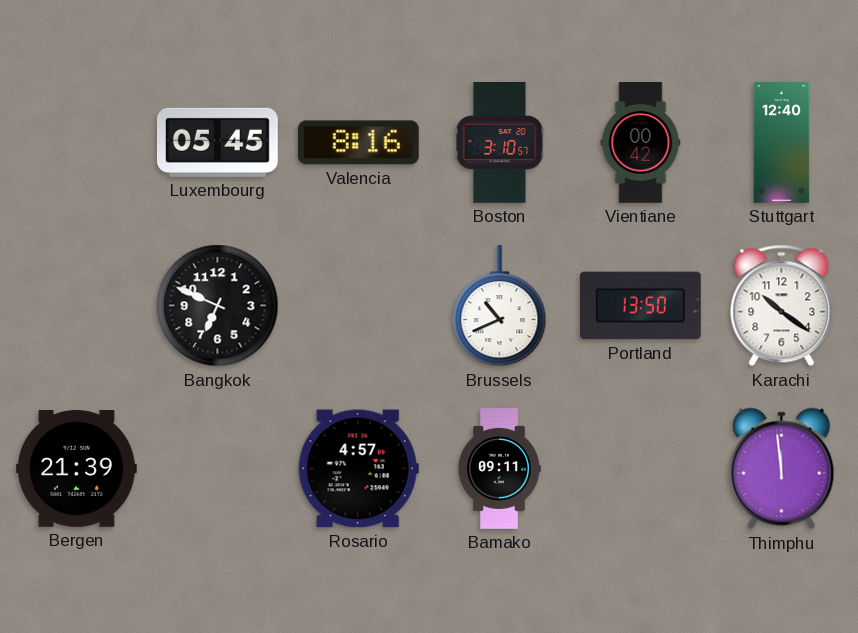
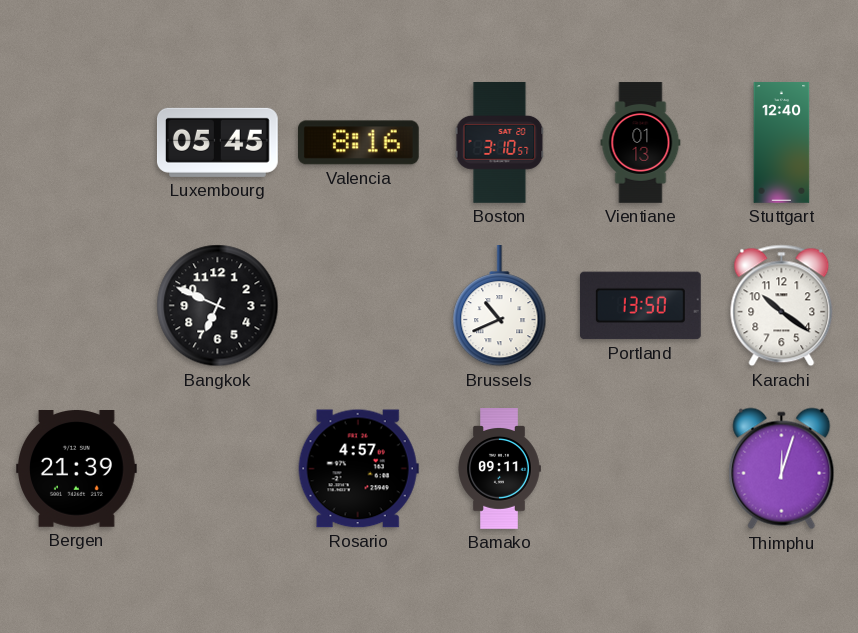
Vientiane: 00:42 -> 01:13
Thimphu: 11:59 -> 12:03
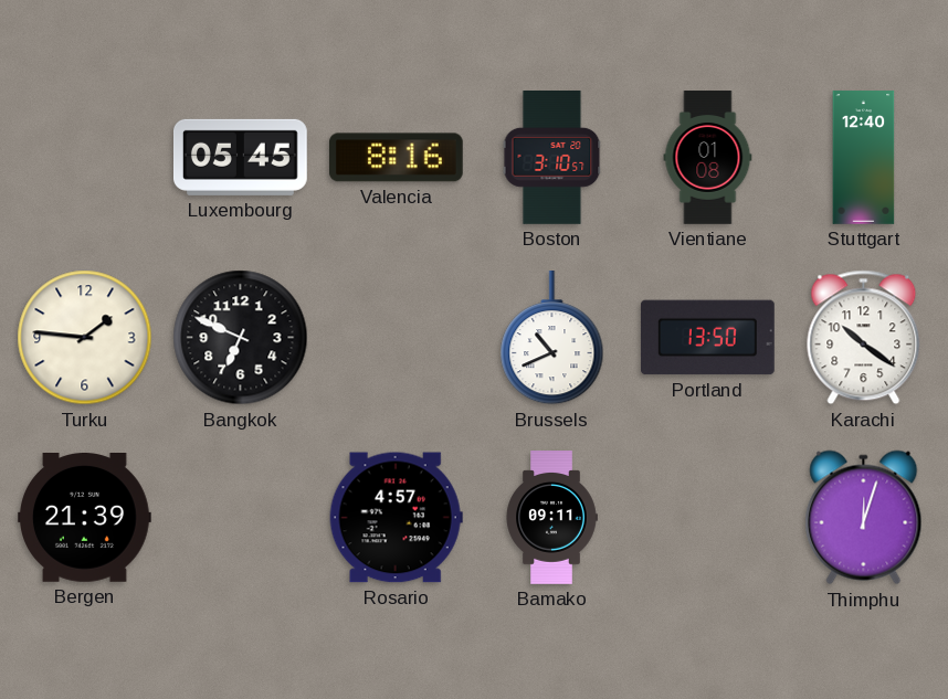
Vientiane: 01:13 -> 01:08
Turku: none -> 1:46
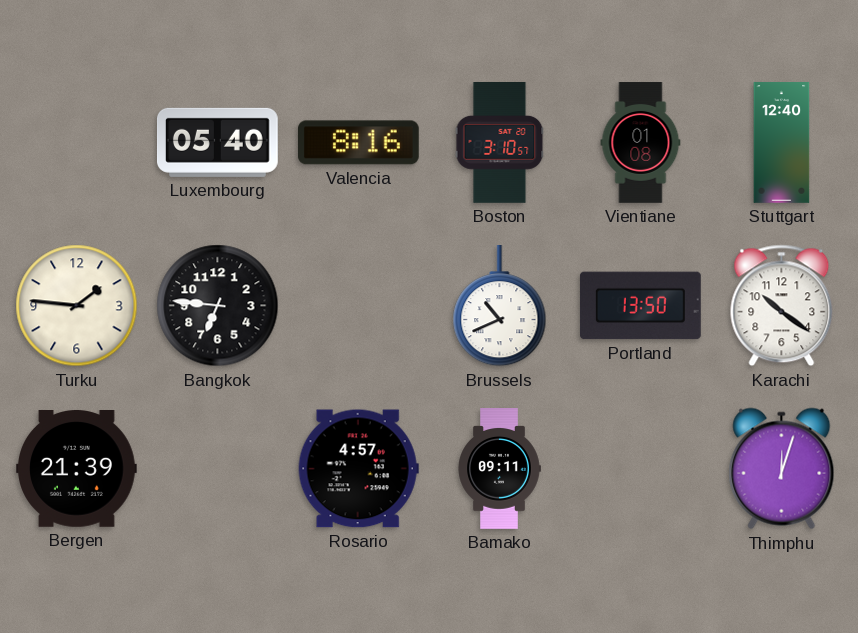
Luxembourg: 05:45 -> 05:40
Bangkok: 6:49 -> 6:46
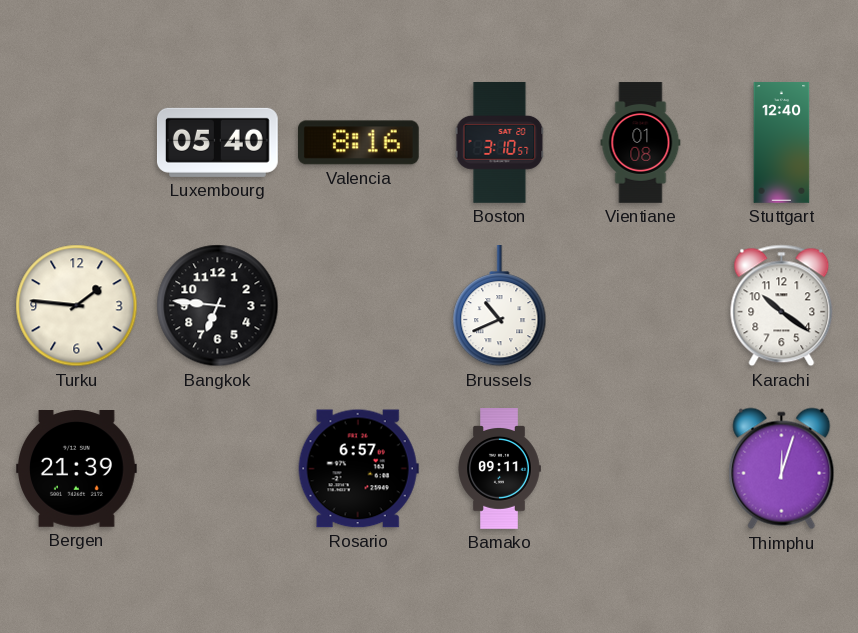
Portland: 13:50 -> none
Rosario: 4:57 -> 6:57
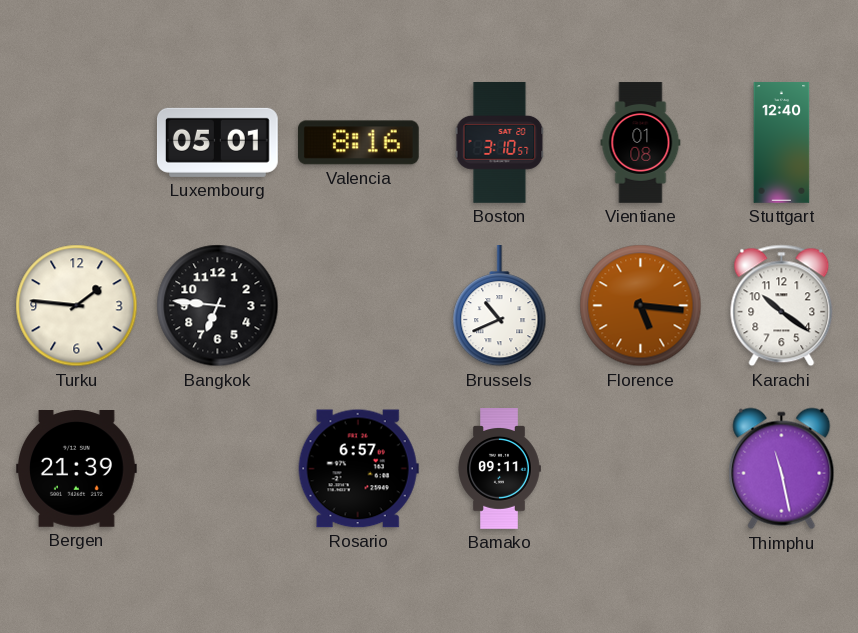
Luxembourg: 05:40 -> 05:01
Florence: none -> 5:16
Thimphu: 12:03 -> 11:28
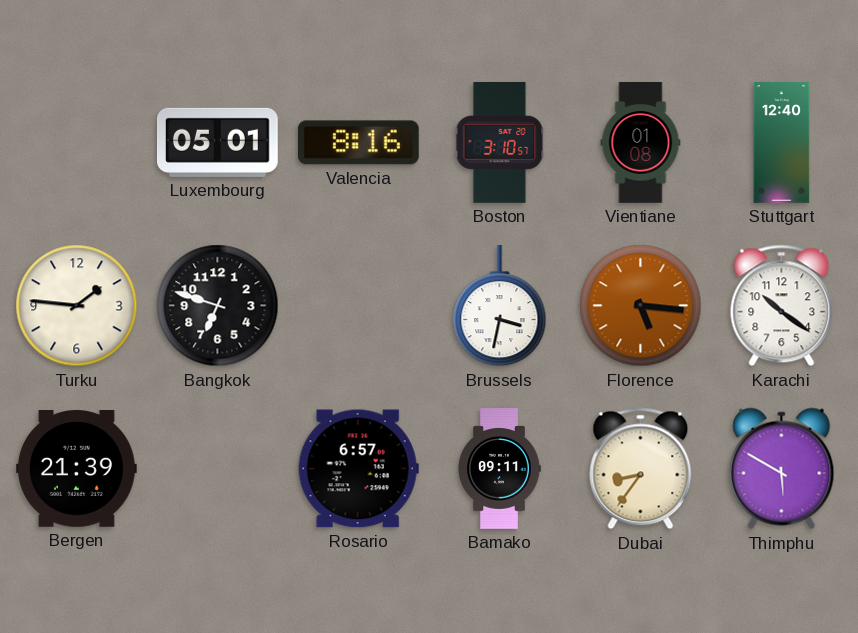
Bangkok: 6:46 -> 6:48
Brussels: 10:41 -> 3:32
Dubai: none -> 8:36
Thimphu: 11:28 -> 5:50
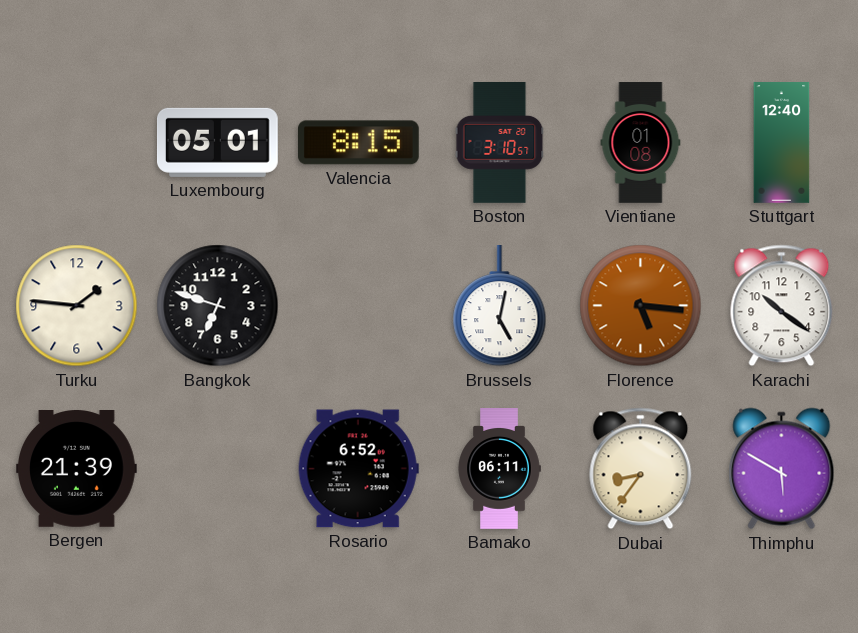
Valencia: 8:16 -> 8:15
Brussels: 3:32 -> 5:02
Rosario: 6:57 -> 6:52
Bamako: 09:11 -> 06:11
